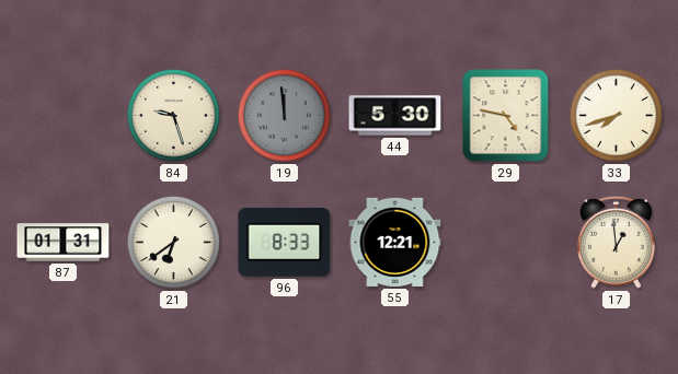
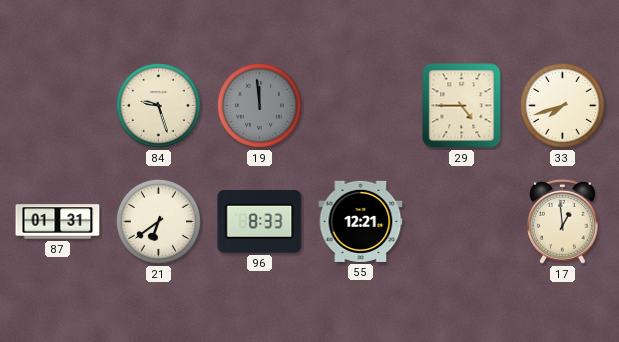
44: 5:30 -> none
29: 4:47 -> 4:45
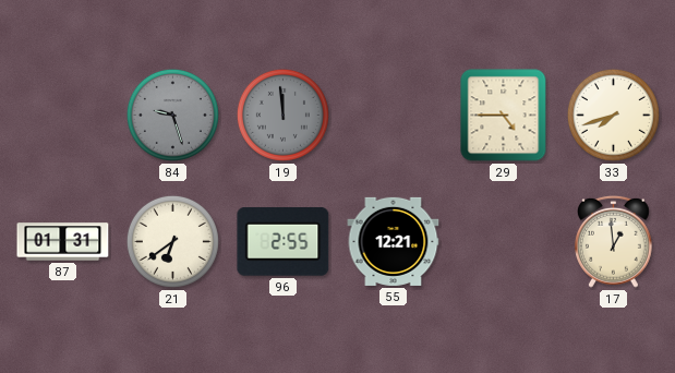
84 dial: cream -> grey
96: 8:33 -> 2:55
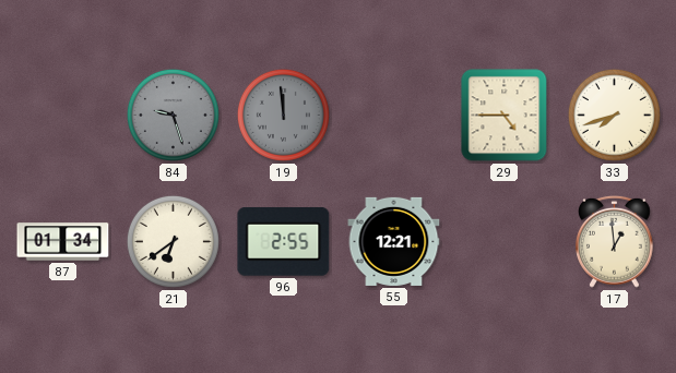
87: 01:31 -> 01:34
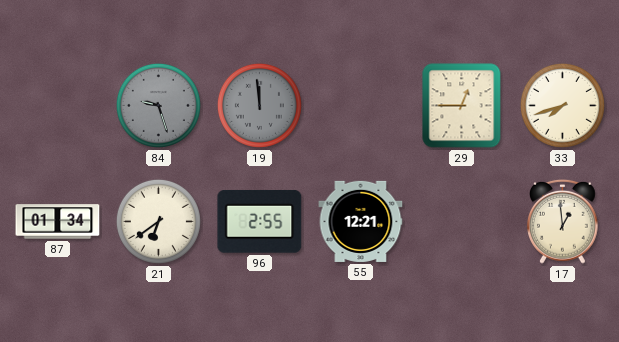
29: 4:45 -> 12:45
